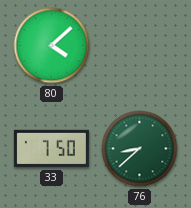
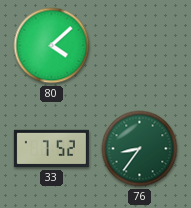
33: 7:50 -> 7:52
76: 8:38 -> 8:36
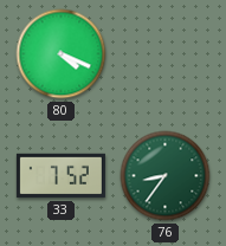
80: 4:08 -> 4:19
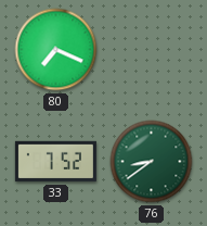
80: 4:19 -> 7:19
76: 8:36 -> 8:39
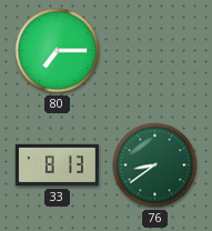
80: 7:19 -> 7:15
33: 7:52 -> 8:13
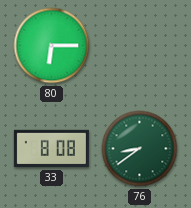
80: 7:15 -> 6:15
33: 8:13 -> 8:08
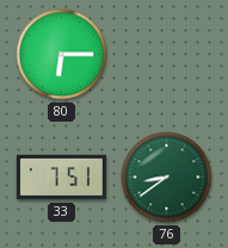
33: 8:08 -> 7:51
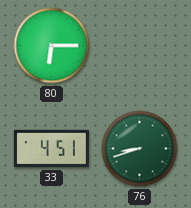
33: 7:51 -> 4:51
76: 8:39 -> 8:42
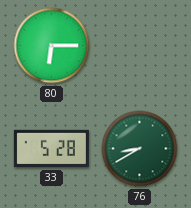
33: 4:51 -> 5:28
76: 8:42 -> 8:40
